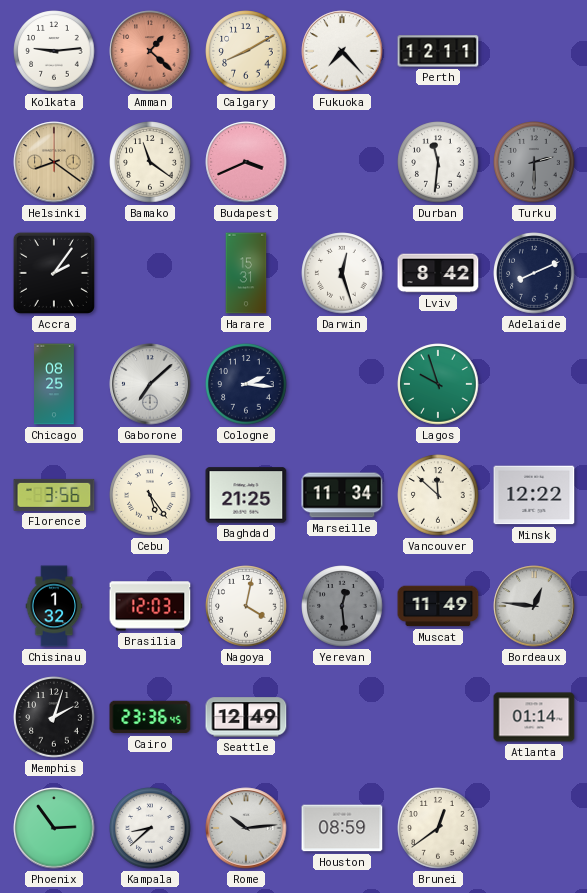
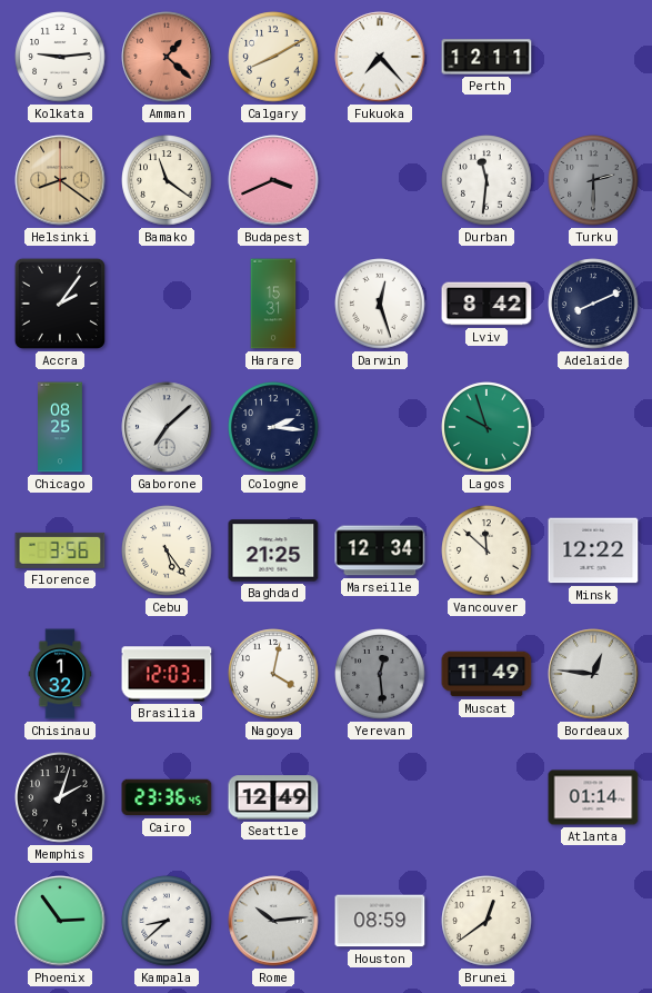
Marseille: 11:34 -> 12:34
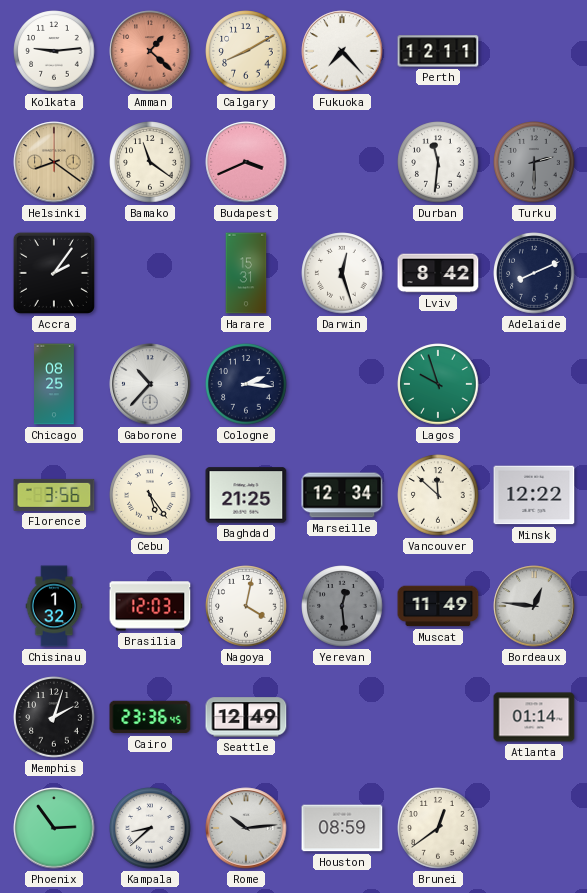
Gaborone: 7:08 -> 10:37
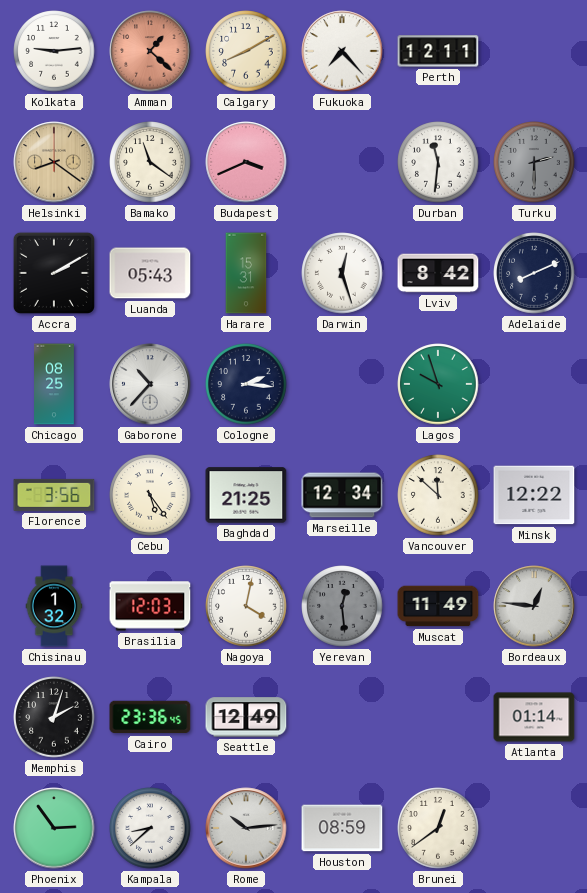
Accra: 2:06 -> 2:10
Luanda: none -> 05:43
